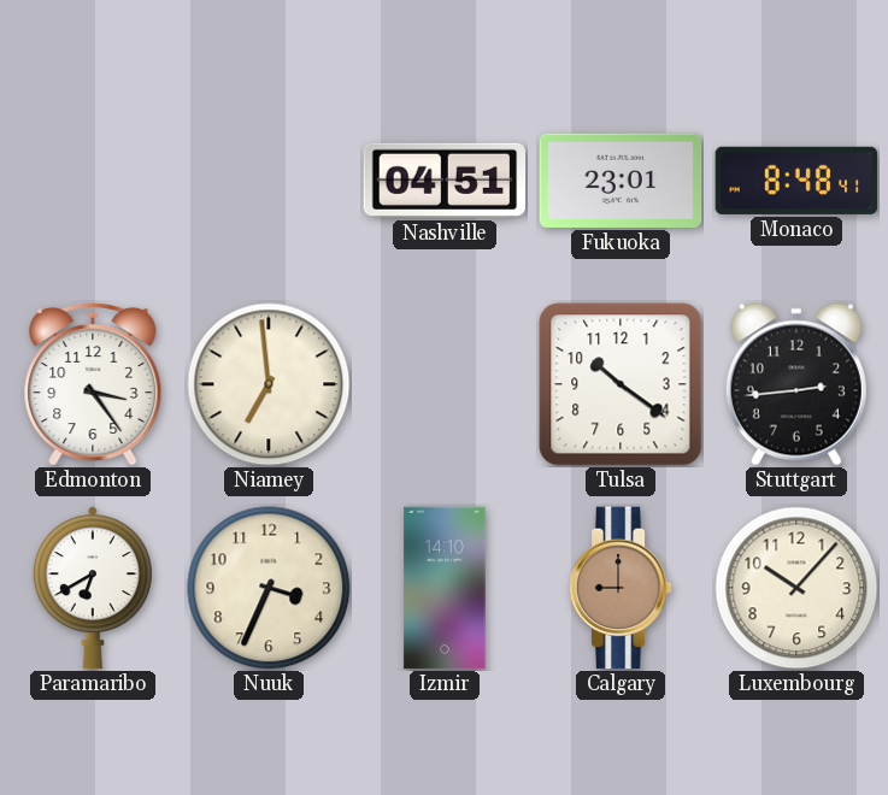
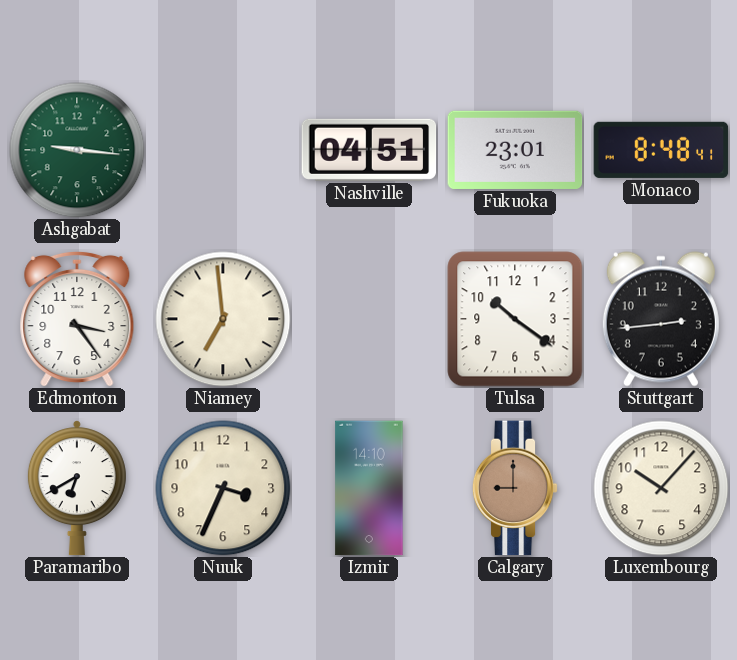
Ashgabat: none -> 9:16
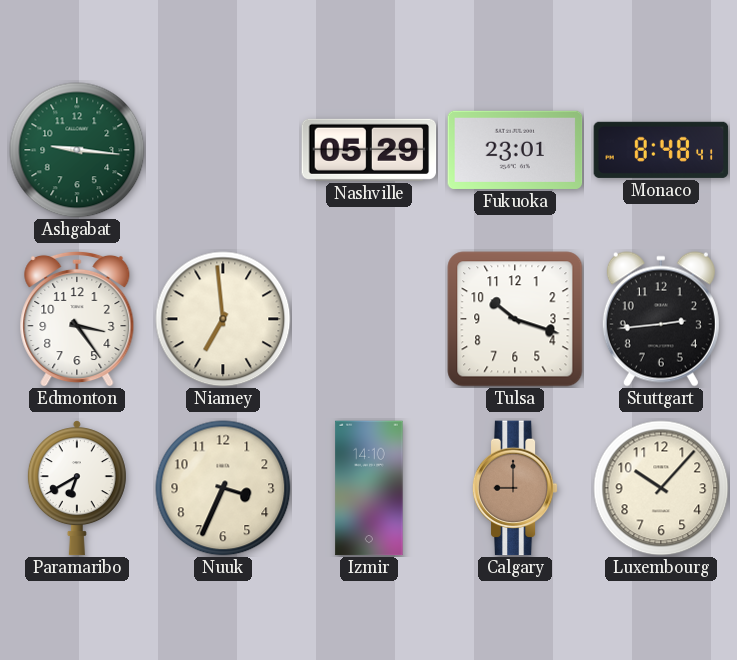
Nashville: 04:51 -> 05:29
Tulsa: 10:21 -> 10:18
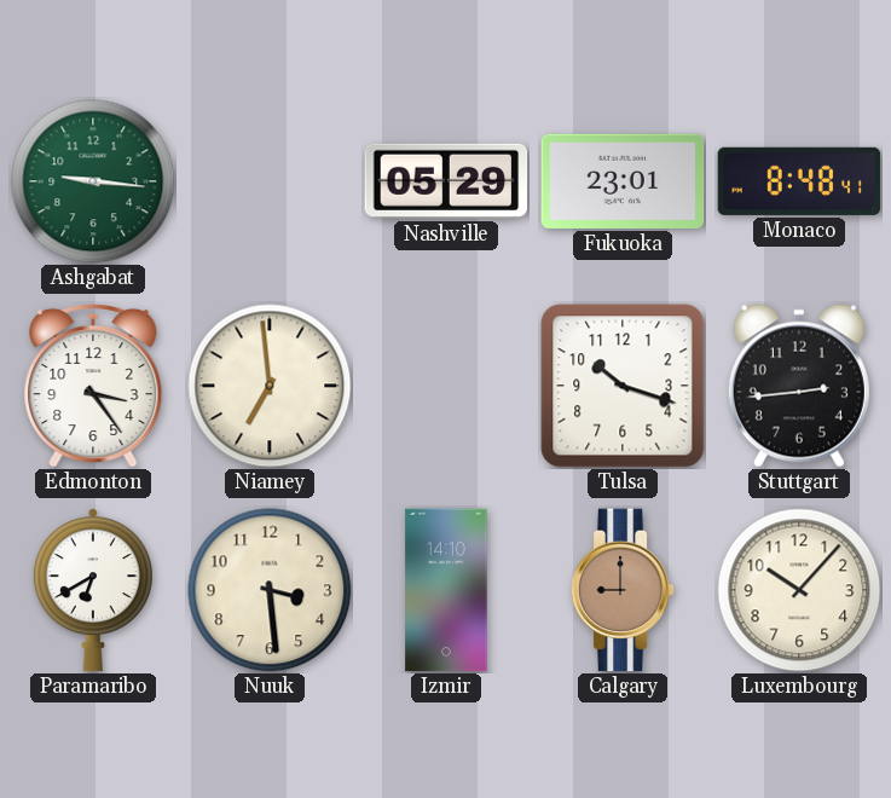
Nuuk: 3:34 -> 3:29
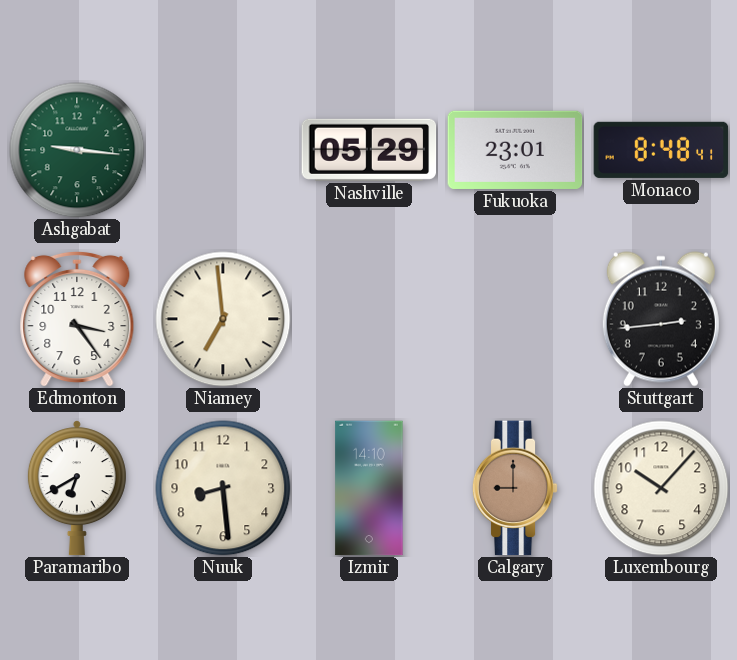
Tulsa: 10:18 -> none
Nuuk: 3:29 -> 8:29
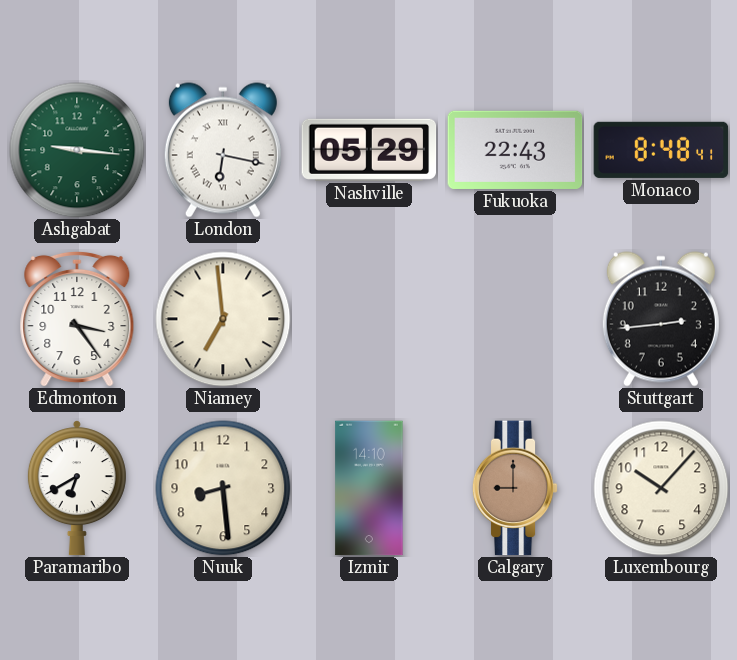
London: none -> 6:17
Fukuoka: 23:01 -> 22:43
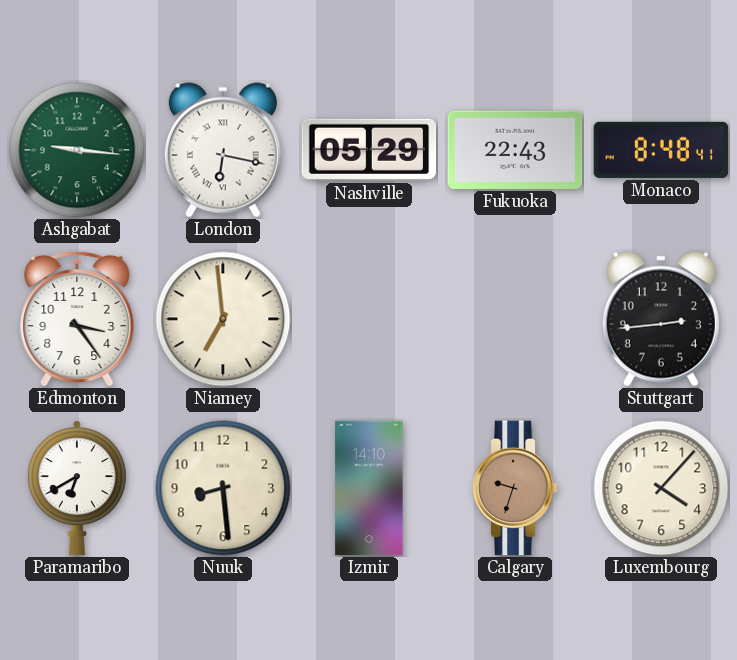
Calgary: 9:00 -> 9:33
Luxembourg: 10:07 -> 4:07
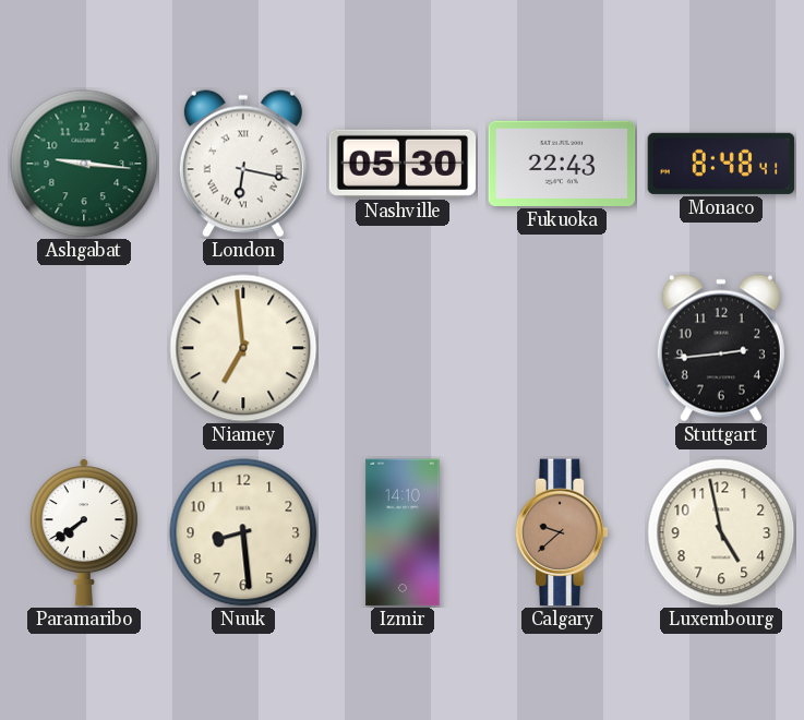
Nashville: 05:29 -> 05:30
Edmonton: 3:24 -> none
Paramaribo: 6:40 -> 7:39
Calgary: 9:33 -> 9:38
Luxembourg: 4:07 -> 4:58
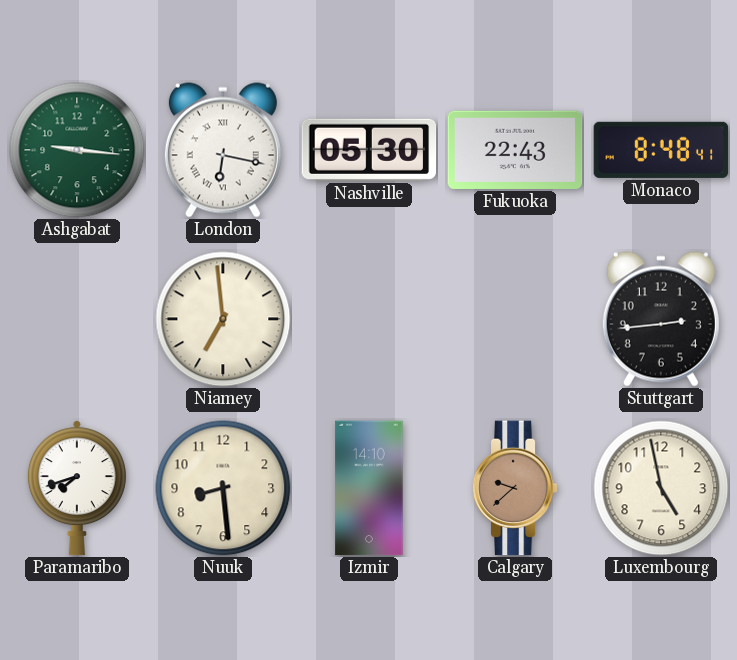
Paramaribo: 7:39 -> 7:42
